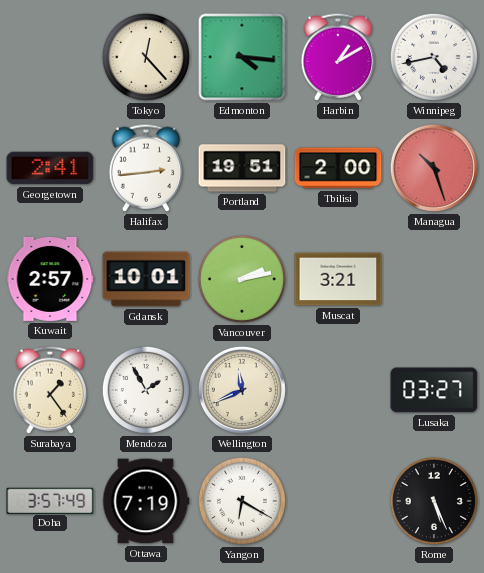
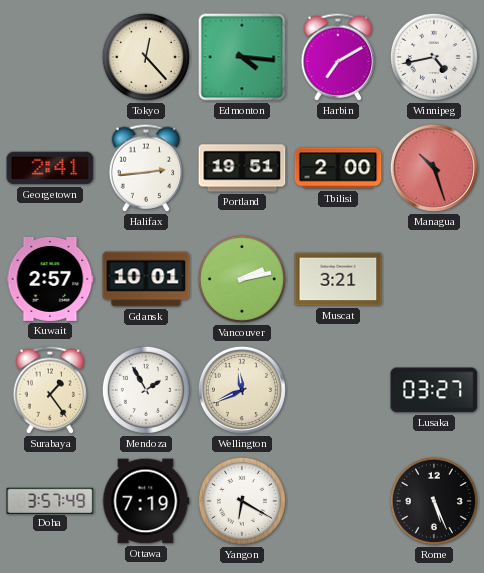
Harbin: 1:10 -> 7:10
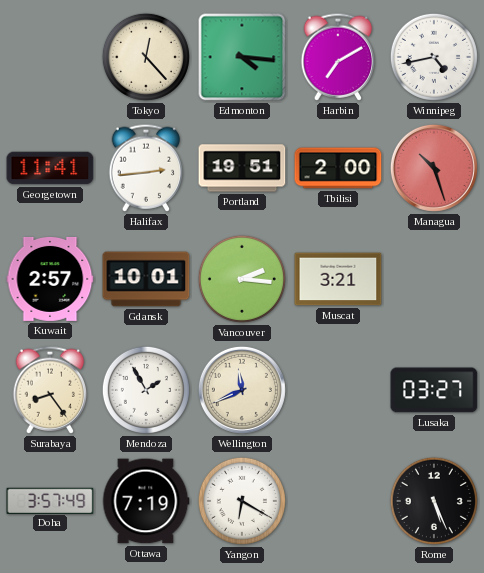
Georgetown: 2:41 -> 11:41
Vancouver: 2:13 -> 2:16
Surabaya: 1:24 -> 8:24
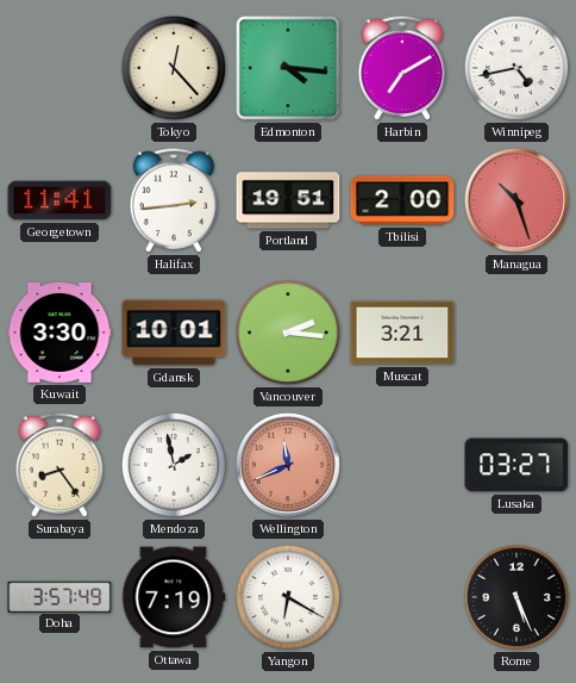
Kuwait: 2:57 -> 3:30
Mendoza: 1:55 -> 1:58
Wellington dial: cream -> salmon
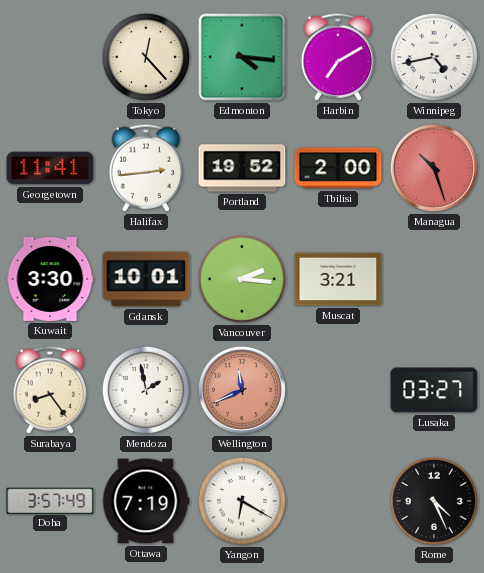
Portland: 19:51 -> 19:52
Rome: 5:26 -> 4:26
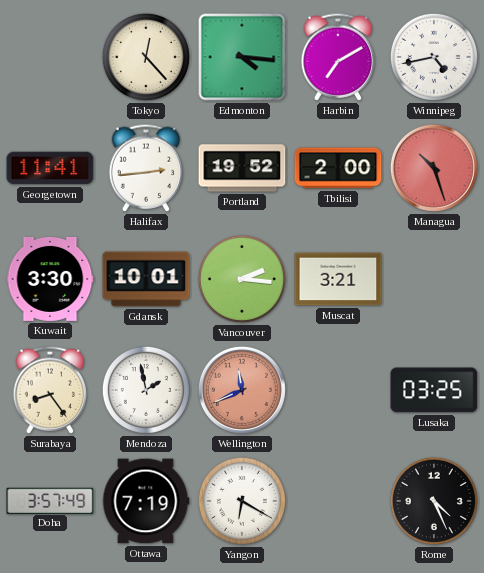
Lusaka: 03:27 -> 03:25
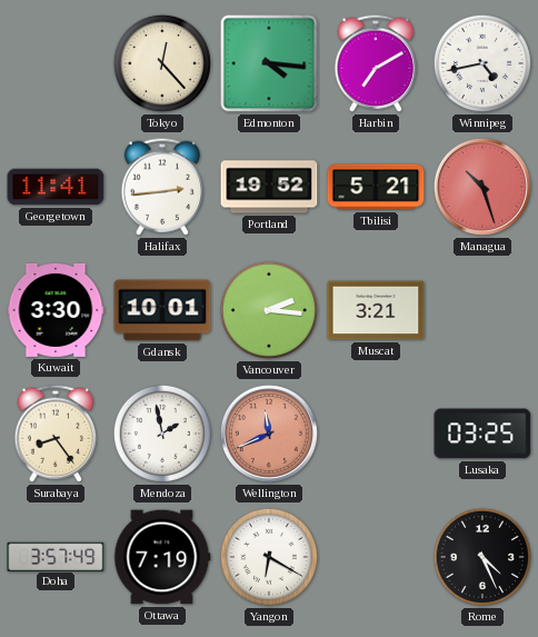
Tbilisi: 2:00 -> 5:21
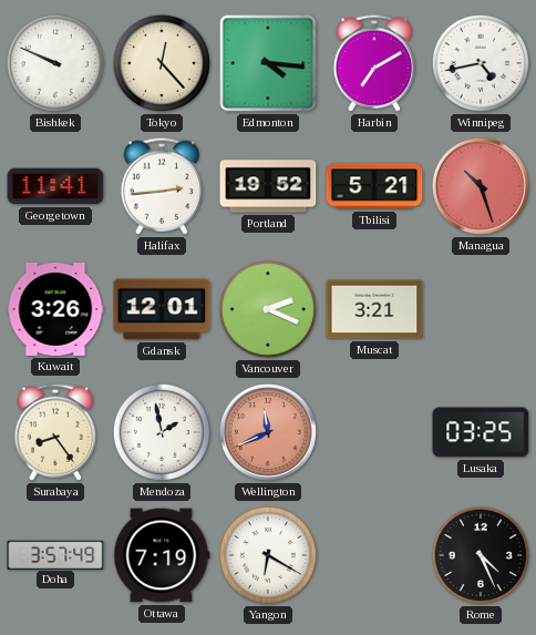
Bishkek: none -> 9:49
Kuwait: 3:30 -> 3:26
Gdansk: 10:01 -> 12:01
Vancouver: 2:16 -> 2:19
